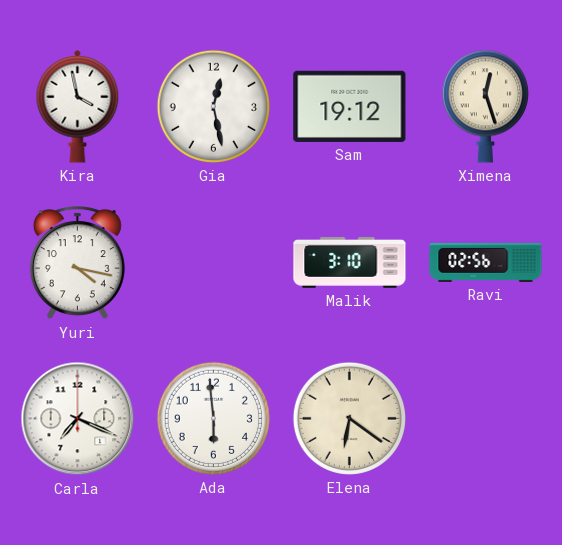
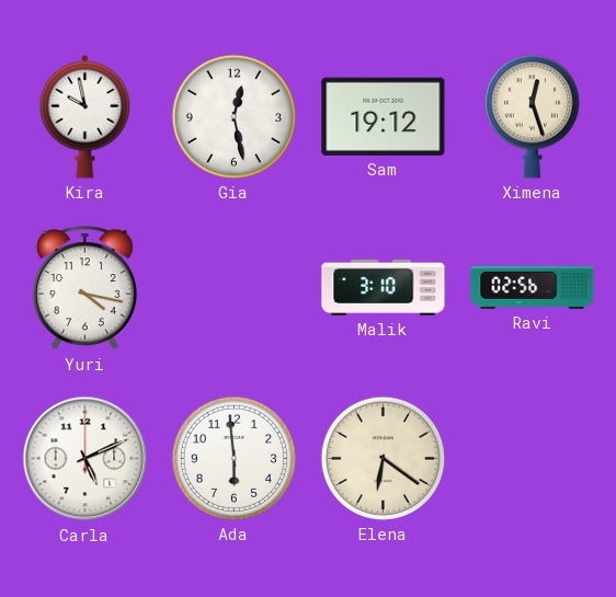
Kira: 3:58 -> 9:58
Carla: 7:19 -> 5:11
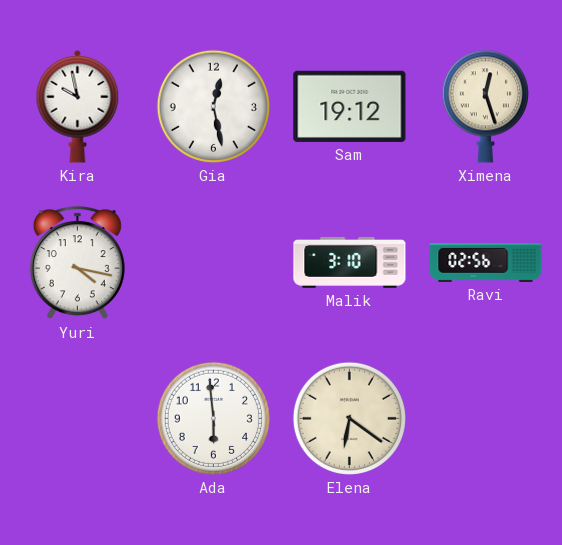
Carla: 5:11 -> none
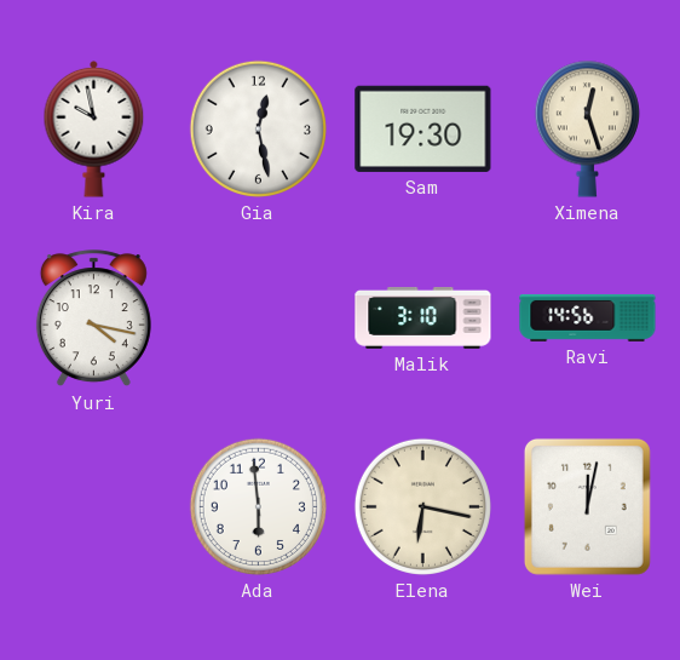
Sam: 19:12 -> 19:30
Ravi: 02:56 -> 14:56
Elena: 6:21 -> 6:17
Wei: none -> 12:02
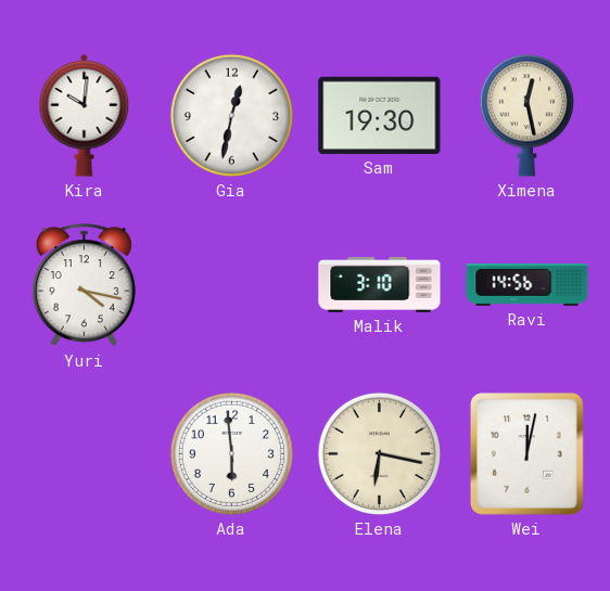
Kira: 9:58 -> 10:01
Gia: 12:28 -> 12:32
Ximena: 12:27 -> 12:28
